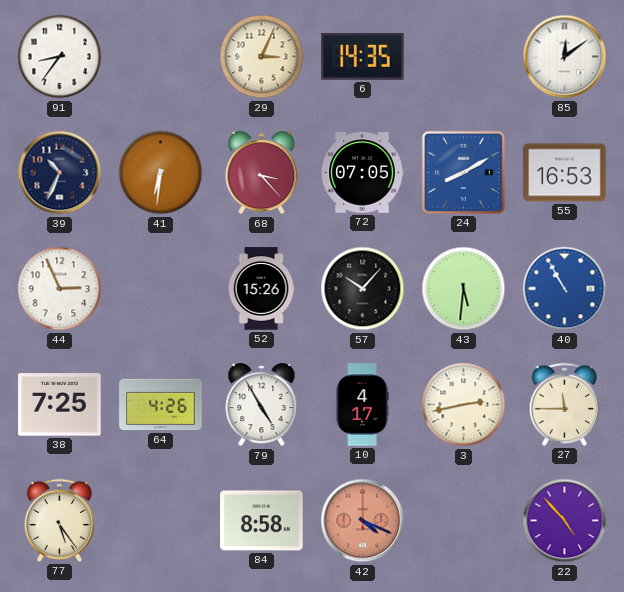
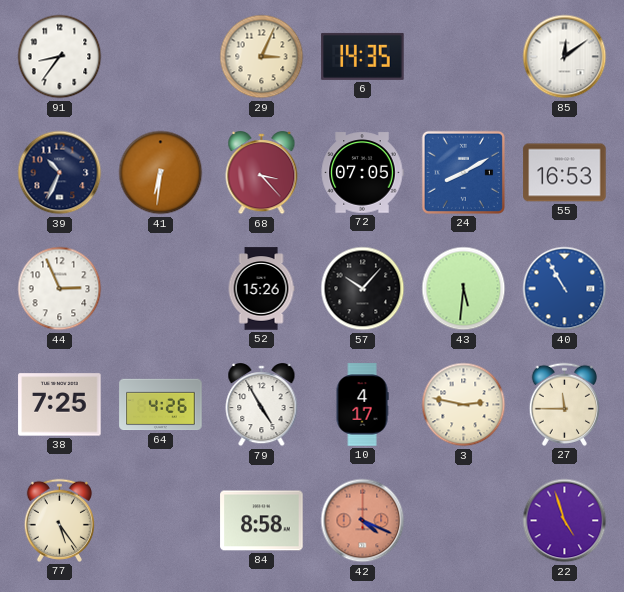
3: 2:43 -> 2:47
22: 4:53 -> 4:57
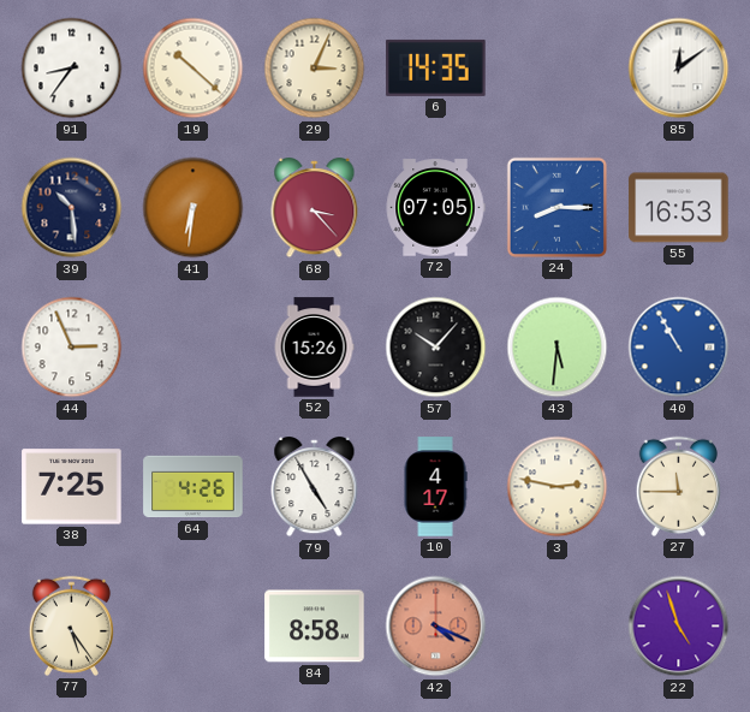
19: none -> 10:22
39: 10:34 -> 10:29
24: 8:10 -> 8:15
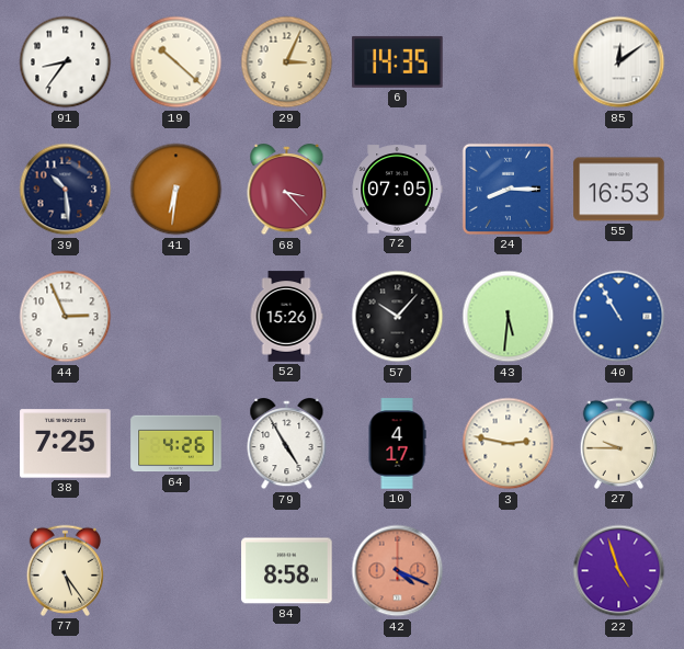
27: 11:45 -> 9:45
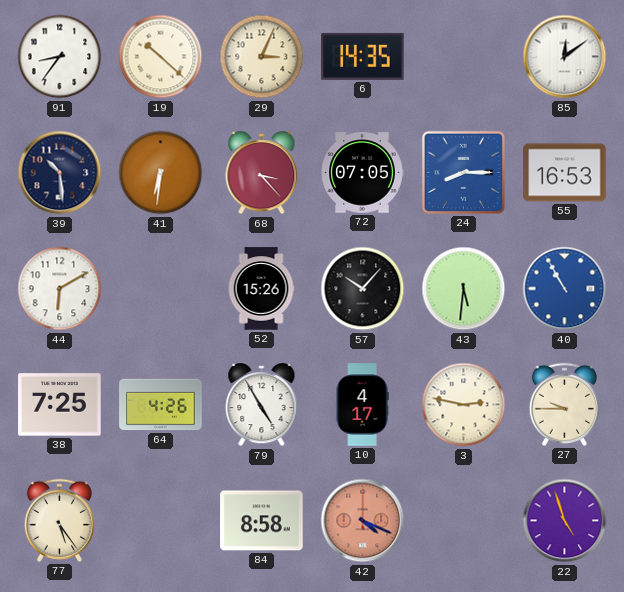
44: 2:56 -> 6:10
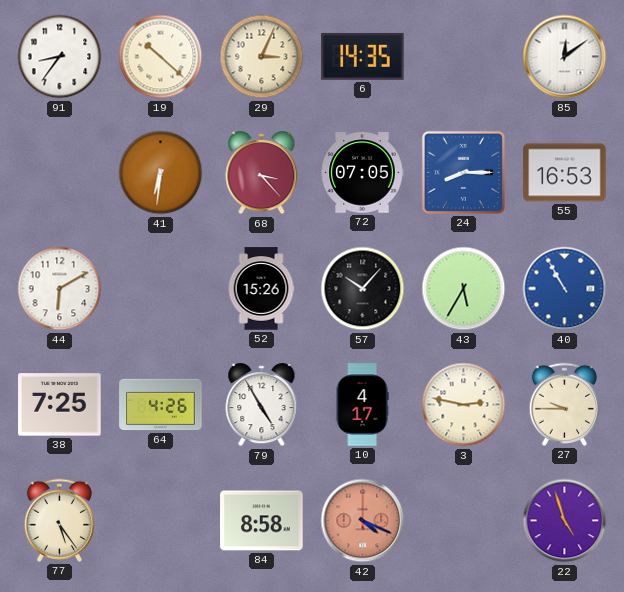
39: 10:29 -> none
43: 5:31 -> 5:35
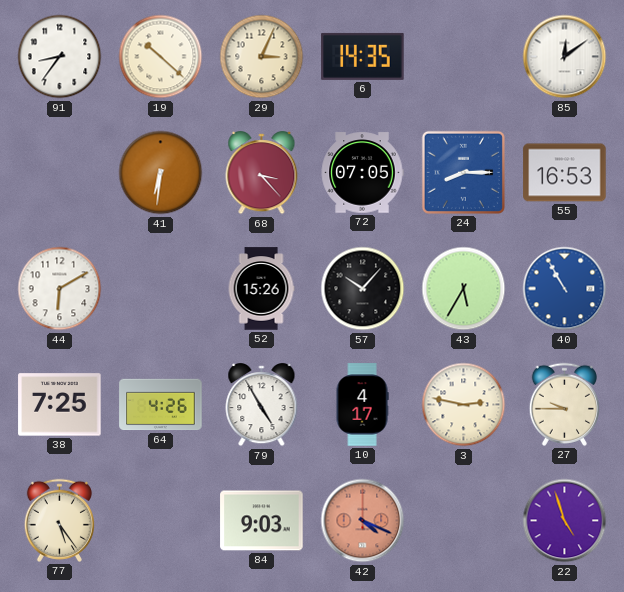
84: 8:58 -> 9:03
